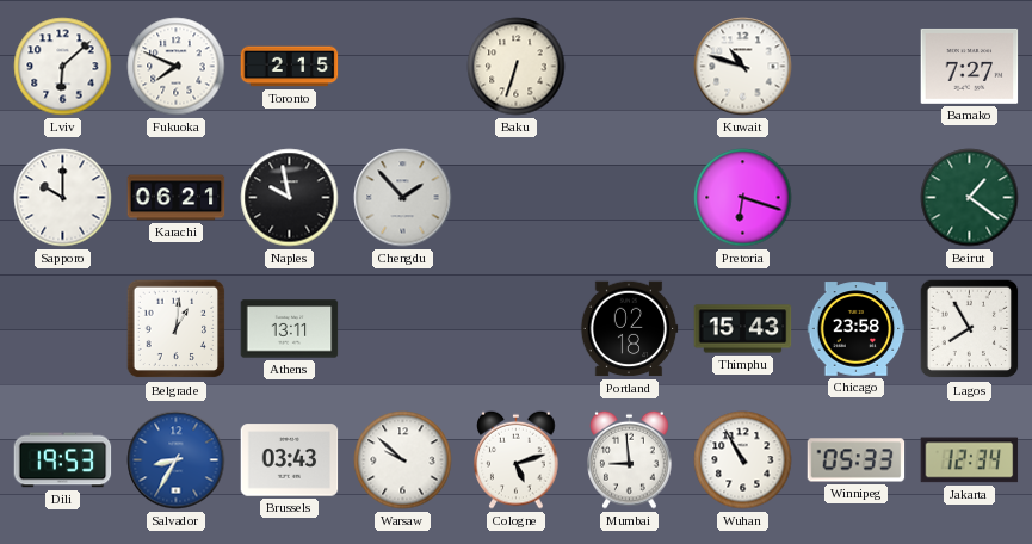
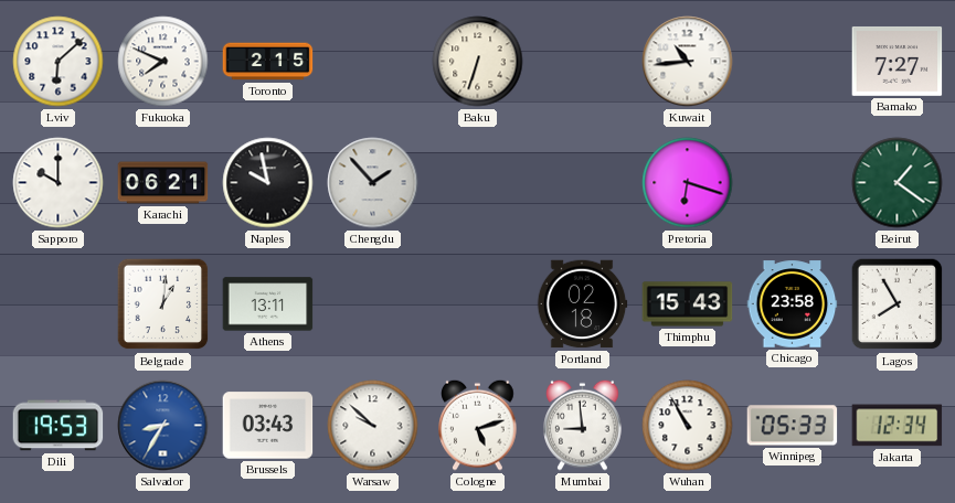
Kuwait: 10:48 -> 10:44
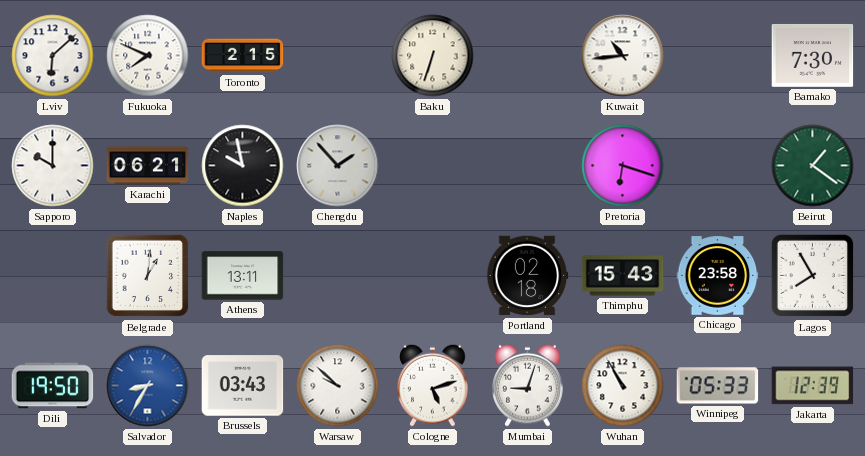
Bamako: 7:27 -> 7:30
Dili: 19:53 -> 19:50
Mumbai: 8:59 -> 9:03
Jakarta: 12:34 -> 12:39
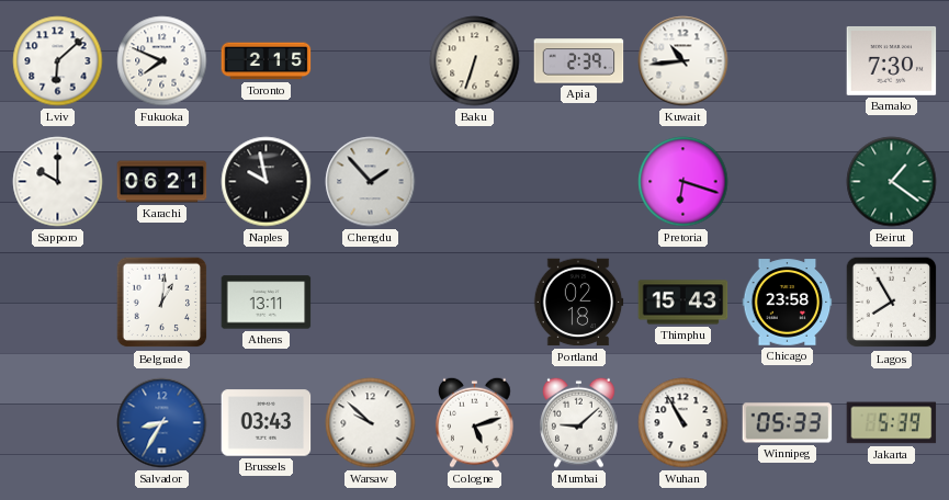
Apia: none -> 2:39
Dili: 19:50 -> none
Mumbai: 9:03 -> 9:08
Jakarta: 12:39 -> 5:39
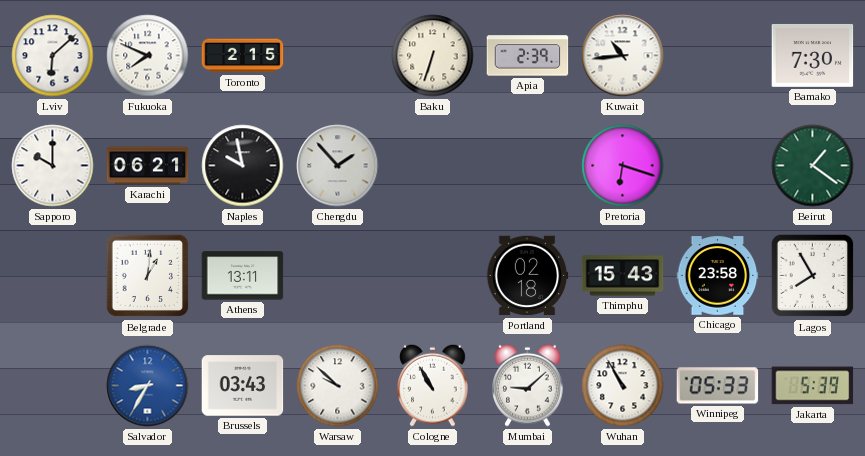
Cologne: 5:12 -> 10:55
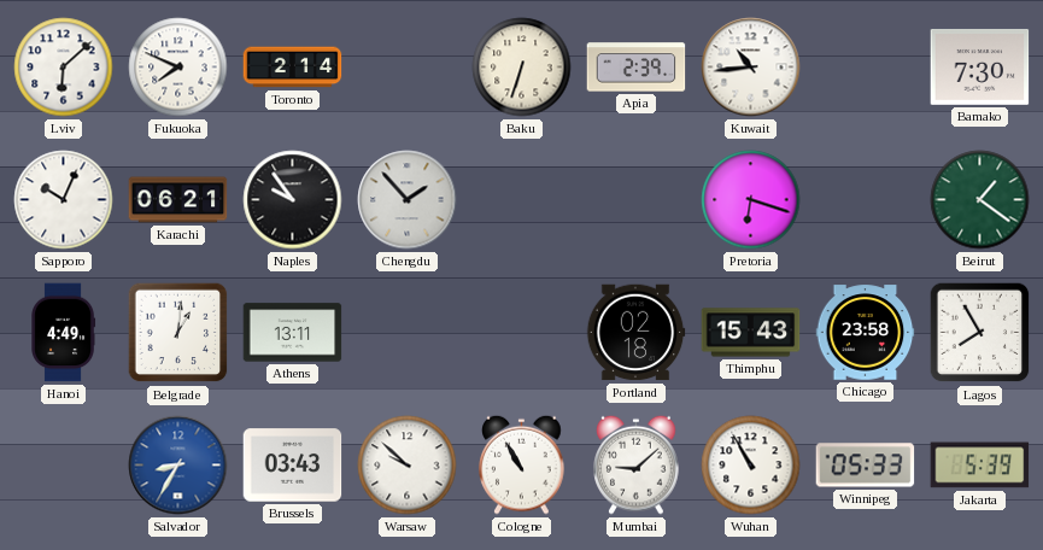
Toronto: 2:15 -> 2:14
Sapporo: 10:00 -> 10:04
Naples: 9:58 -> 9:54
Hanoi: none -> 4:49
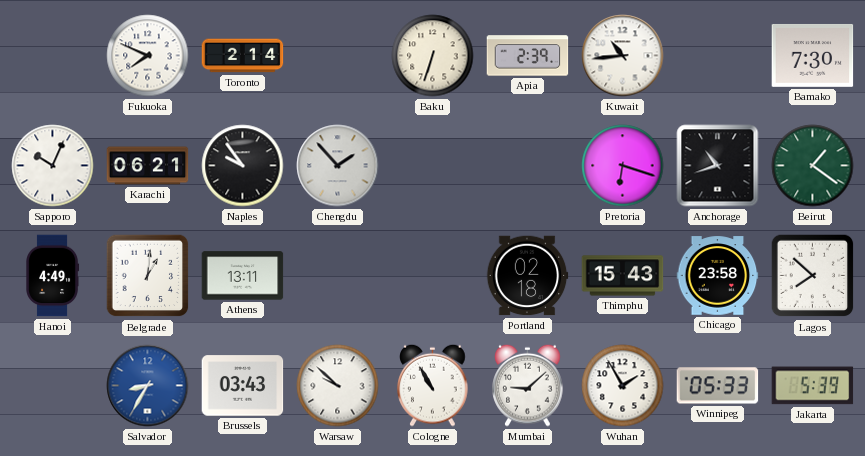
Lviv: 6:08 -> none
Anchorage: none -> 10:42
Lagos: 7:55 -> 7:52
Wuhan: 10:55 -> 1:55
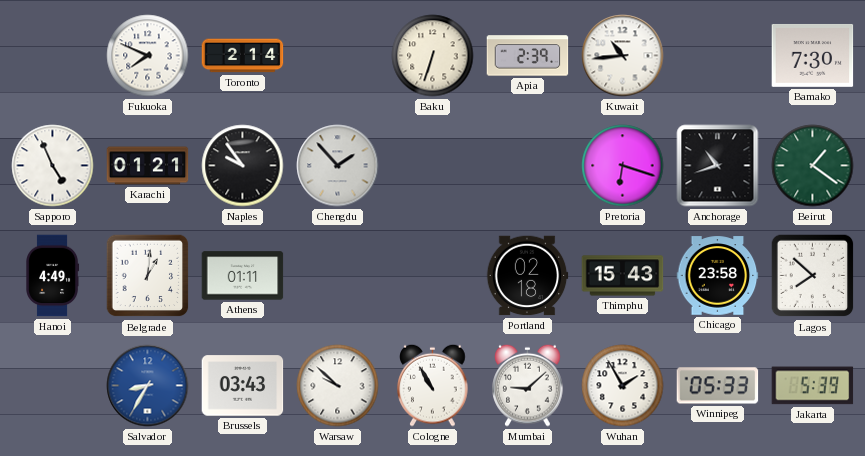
Sapporo: 10:04 -> 4:56
Karachi: 06:21 -> 01:21
Athens: 13:11 -> 01:11
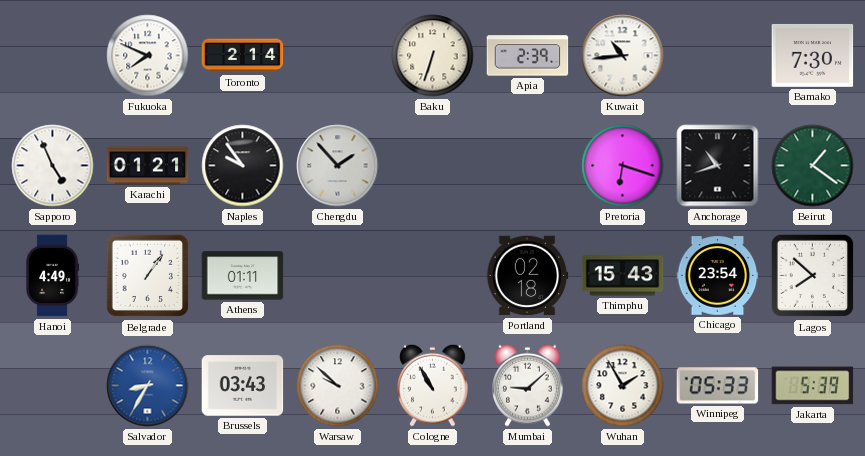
Belgrade: 1:01 -> 1:06
Chicago: 23:58 -> 23:54
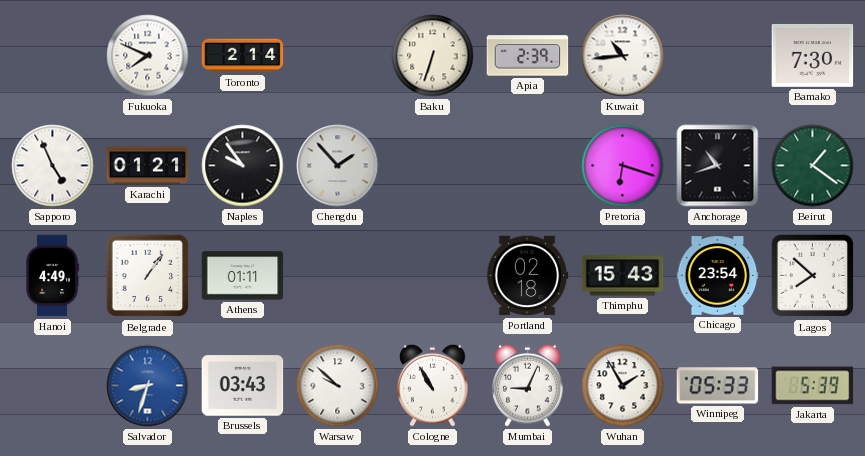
Salvador: 8:35 -> 8:33
Mumbai: 9:08 -> 9:04
